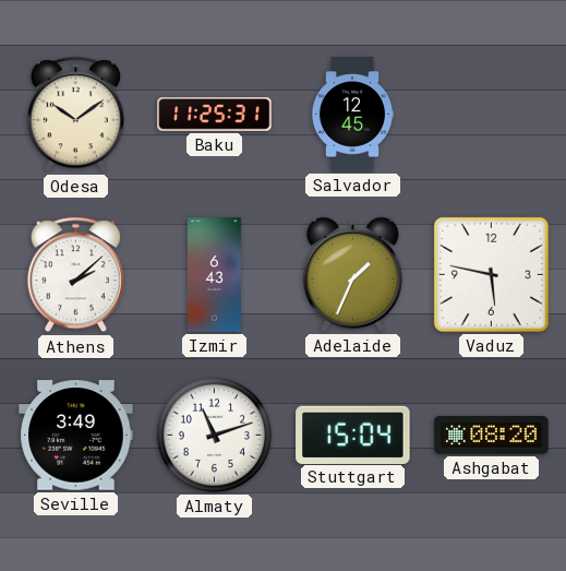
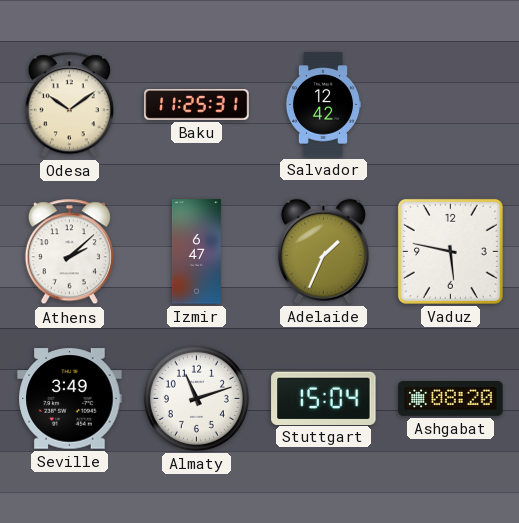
Salvador: 12:45 -> 12:42
Izmir: 6:43 -> 6:47
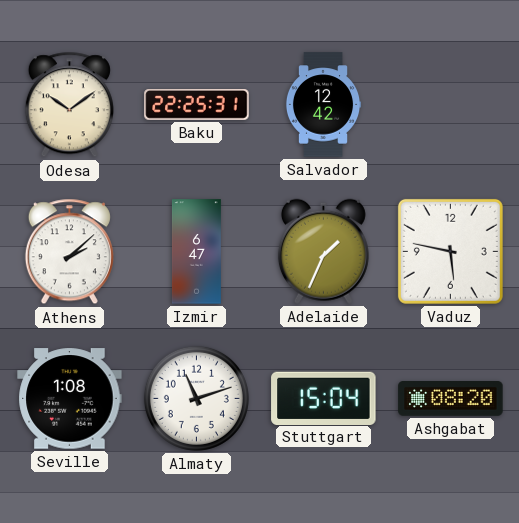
Baku: 11:25 -> 22:25
Seville: 3:49 -> 1:08
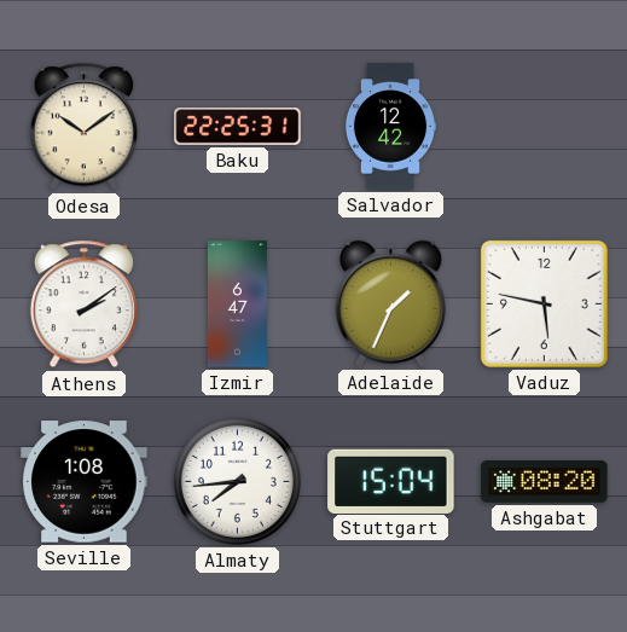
Athens: 2:08 -> 2:09
Almaty: 11:12 -> 7:44
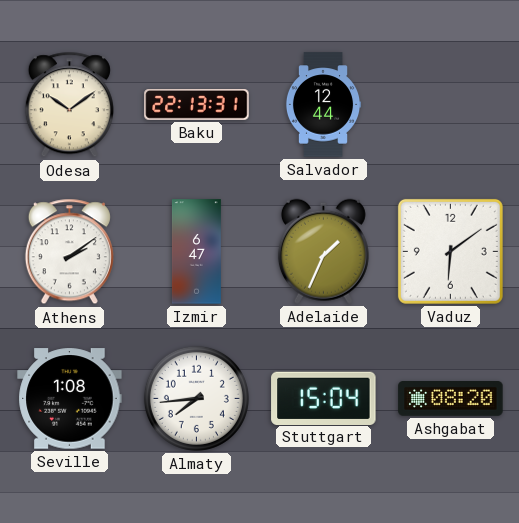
Baku: 22:25 -> 22:13
Salvador: 12:42 -> 12:44
Vaduz: 5:47 -> 6:09
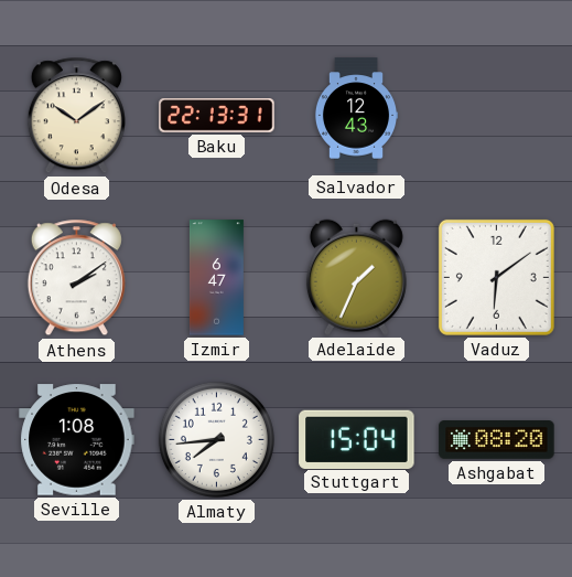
Salvador: 12:44 -> 12:43
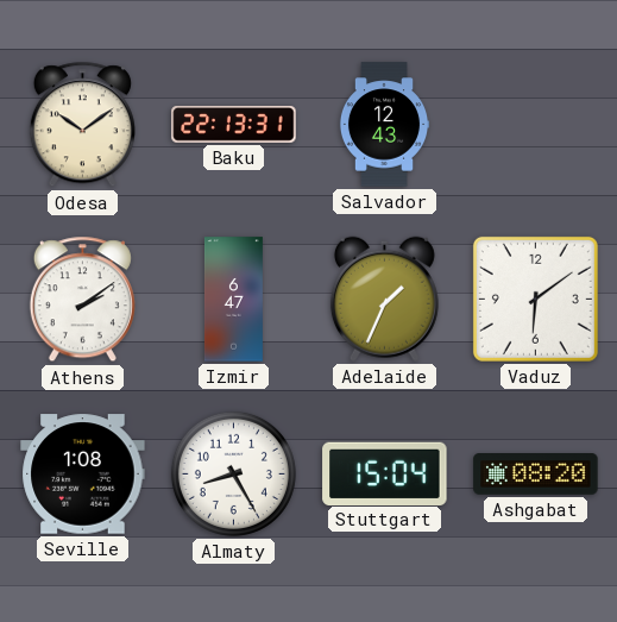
Almaty: 7:44 -> 8:25
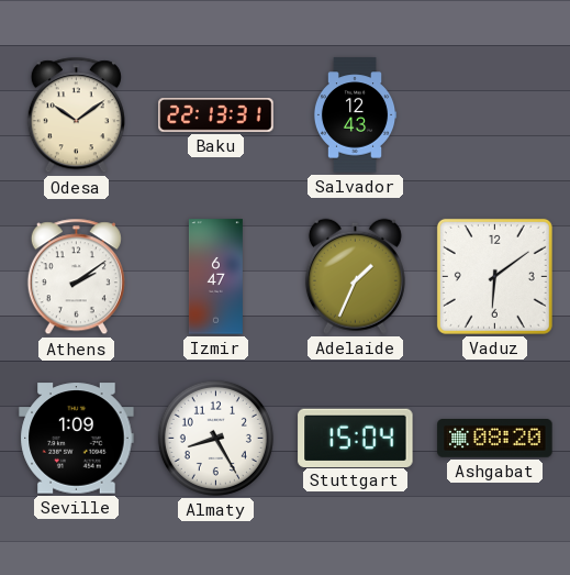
Seville: 1:08 -> 1:09
